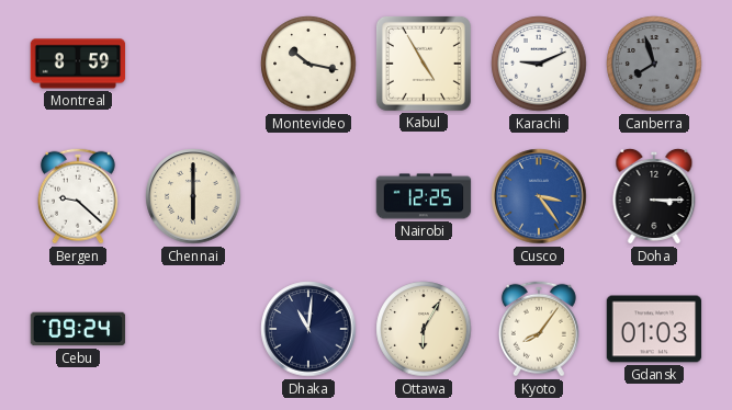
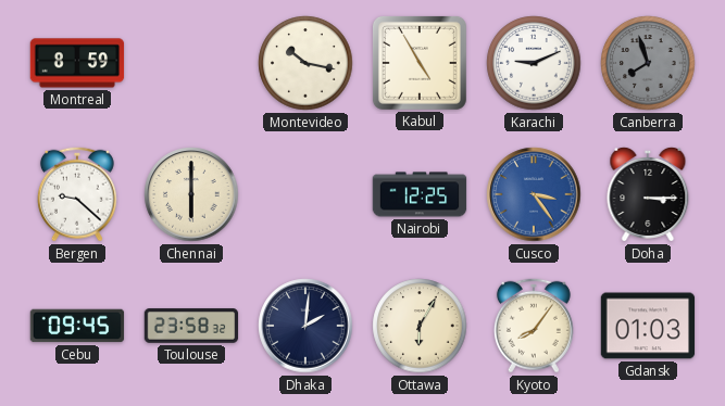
Cebu: 09:24 -> 09:45
Toulouse: none -> 23:58
Dhaka: 11:01 -> 2:01
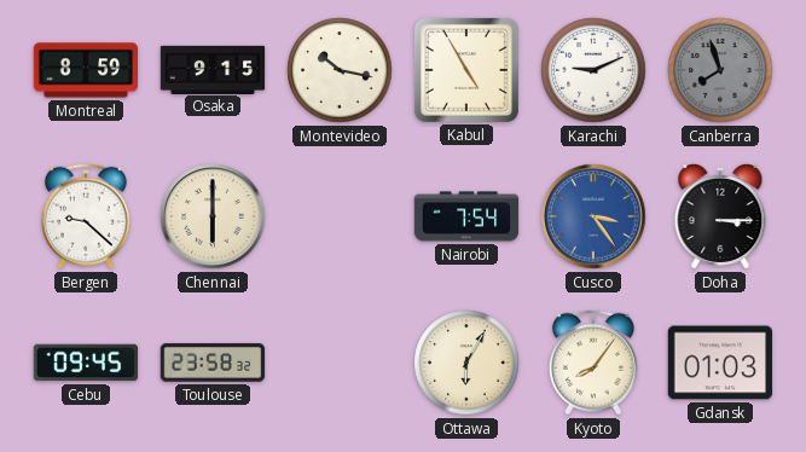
Osaka: none -> 9:15
Nairobi: 12:25 -> 7:54
Dhaka: 2:01 -> none
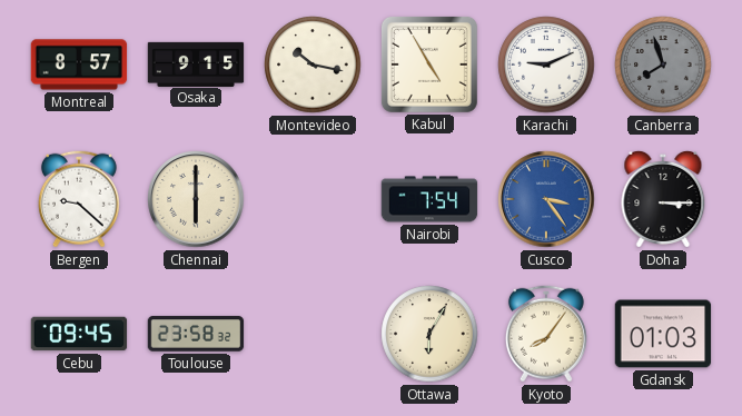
Montreal: 8:59 -> 8:57
